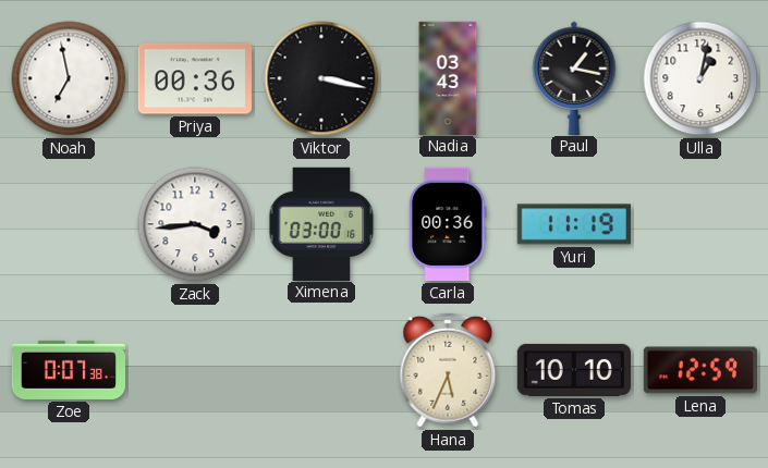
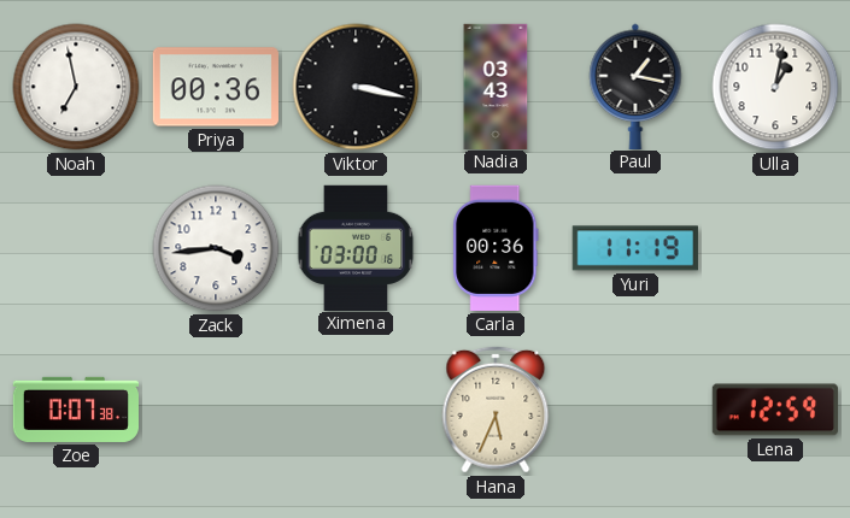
Tomas: 10:10 -> none
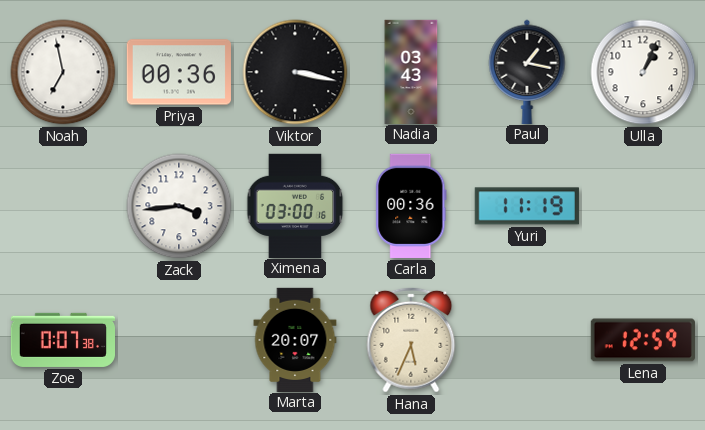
Ulla: 1:02 -> 1:04
Marta: none -> 20:07
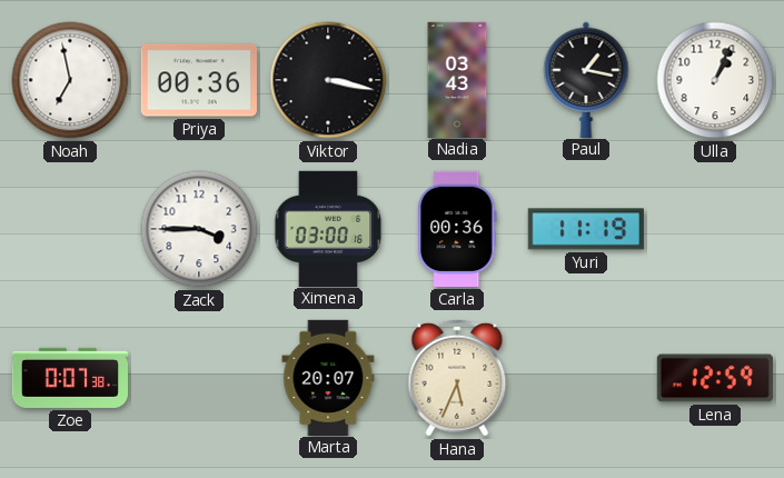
Zack: 3:44 -> 3:45
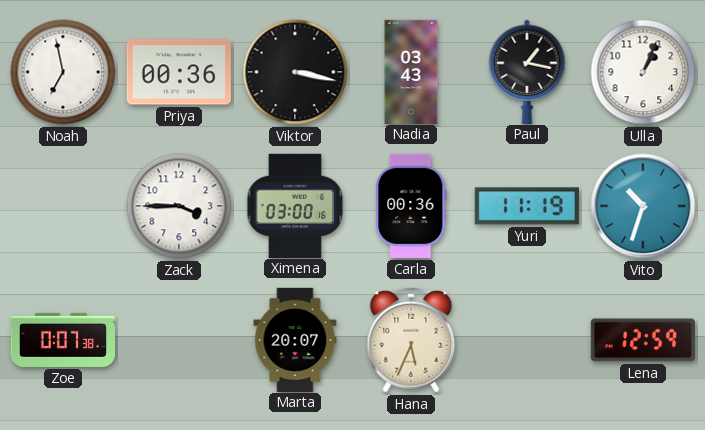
Vito: none -> 10:33
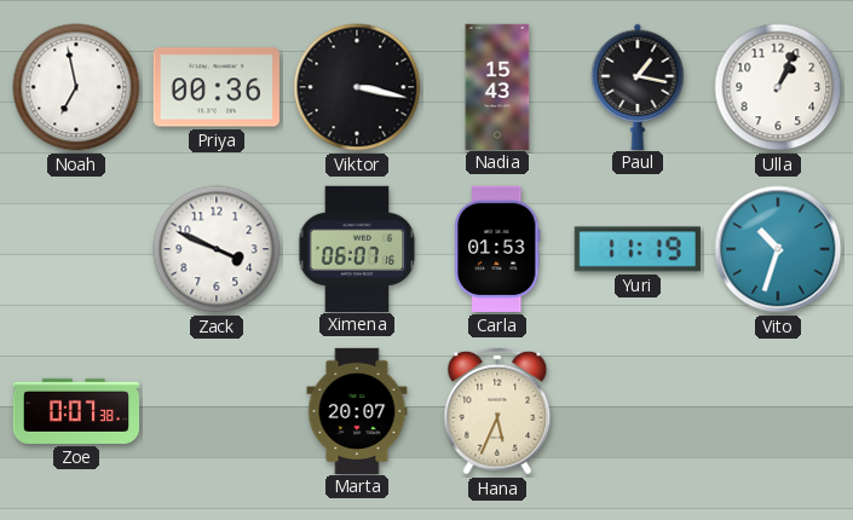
Nadia: 03:43 -> 15:43
Zack: 3:45 -> 3:49
Ximena: 03:00 -> 06:07
Carla: 00:36 -> 01:53
Lena: 12:59 -> none
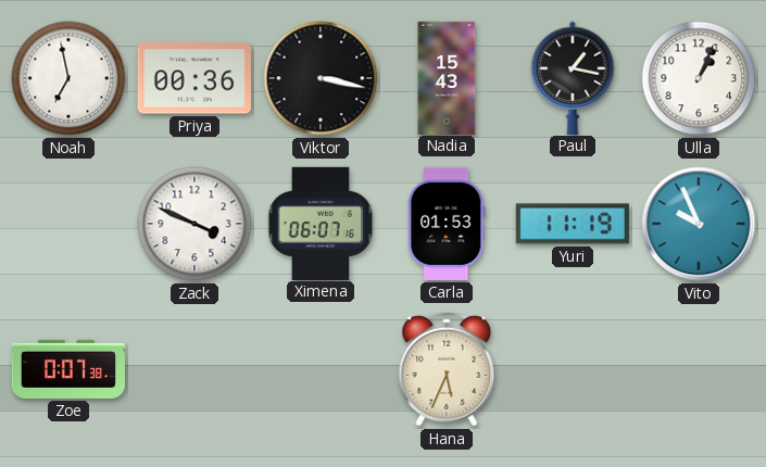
Vito: 10:33 -> 9:56
Marta: 20:07 -> none
